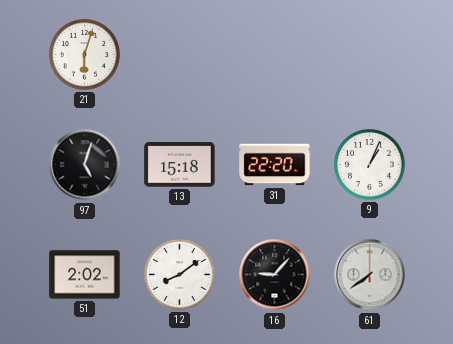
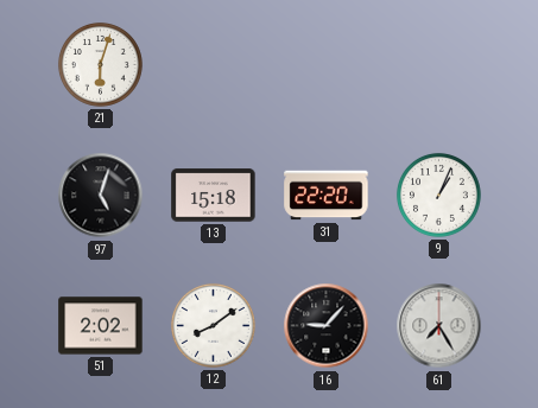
61: 7:39 -> 7:25
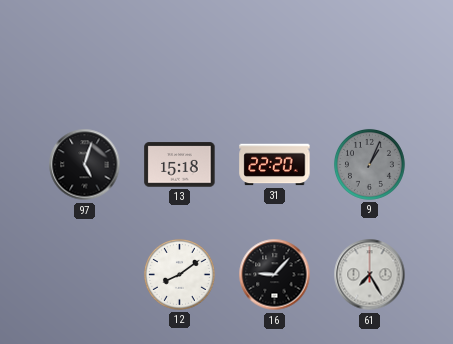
21: 6:03 -> none
9 dial: white -> grey
51: 2:02 -> none
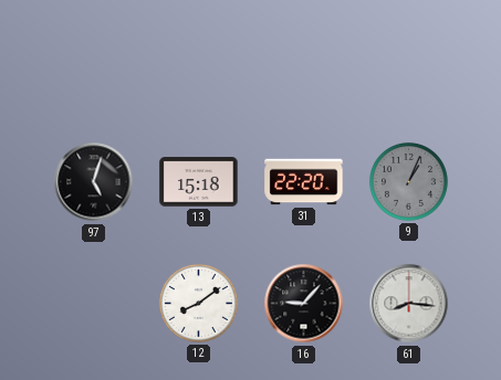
61: 7:25 -> 8:16
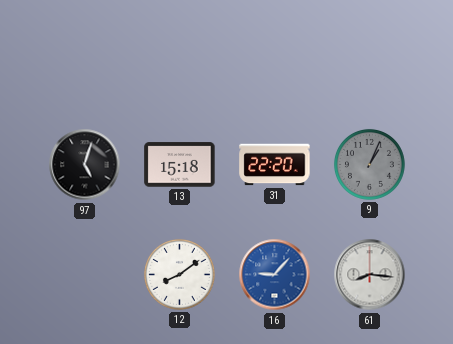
16 dial: black -> blue
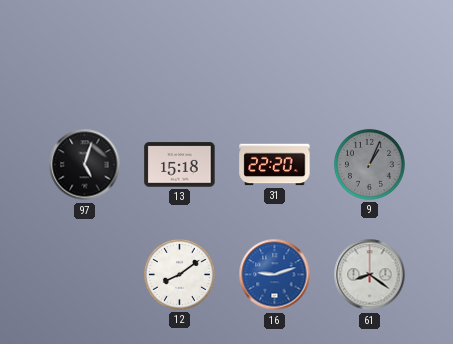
16: 9:07 -> 9:12
61: 8:16 -> 8:21
